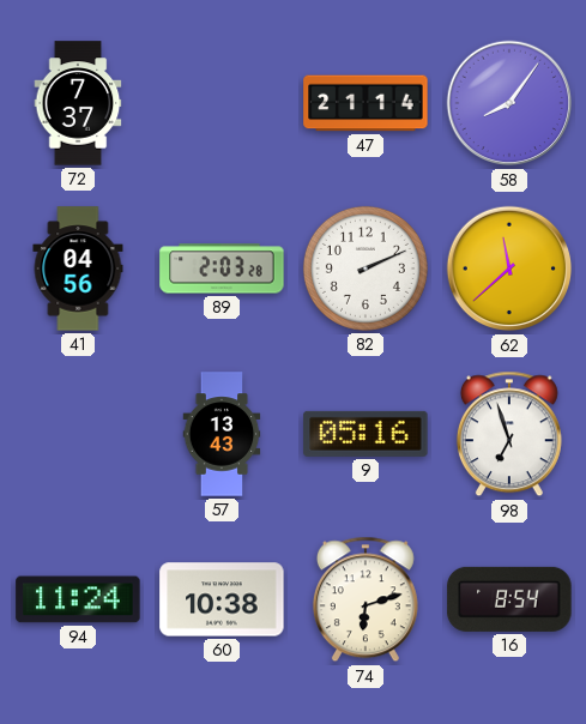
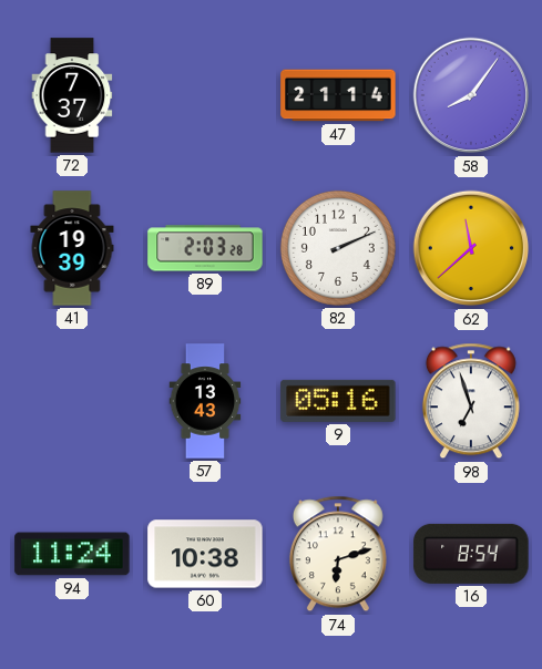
41: 04:56 -> 19:39
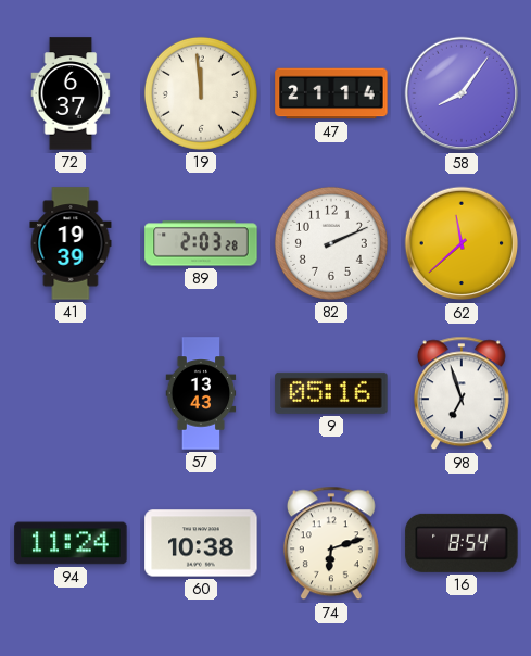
72: 7:37 -> 6:37
19: none -> 11:59
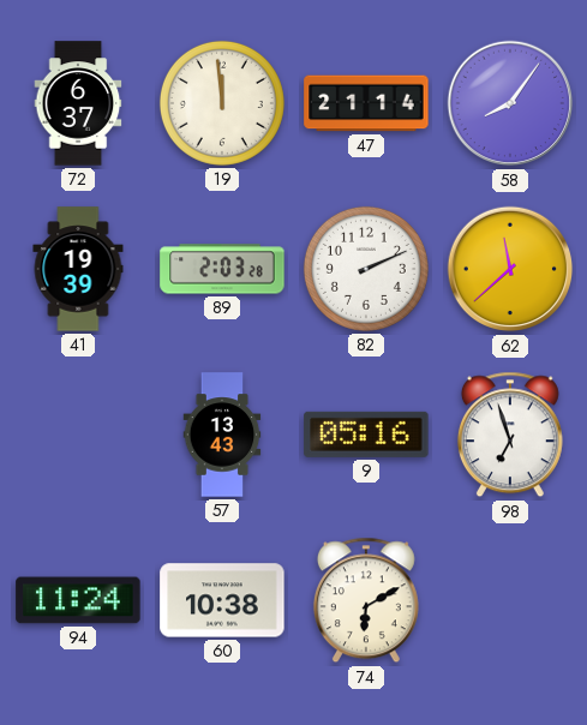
74: 6:12 -> 6:10
16: 8:54 -> none
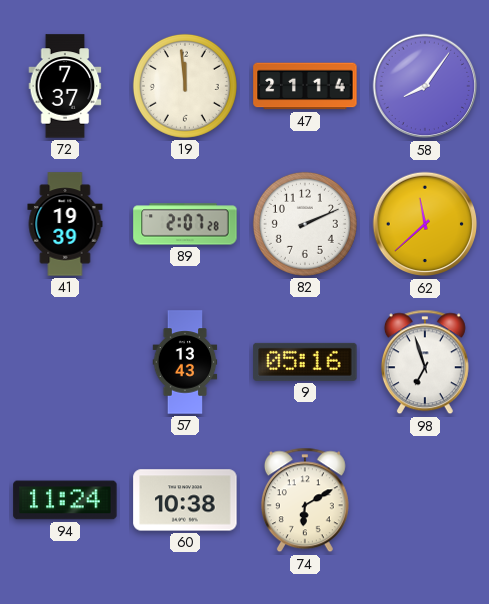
72: 6:37 -> 7:37
89: 2:03 -> 2:07
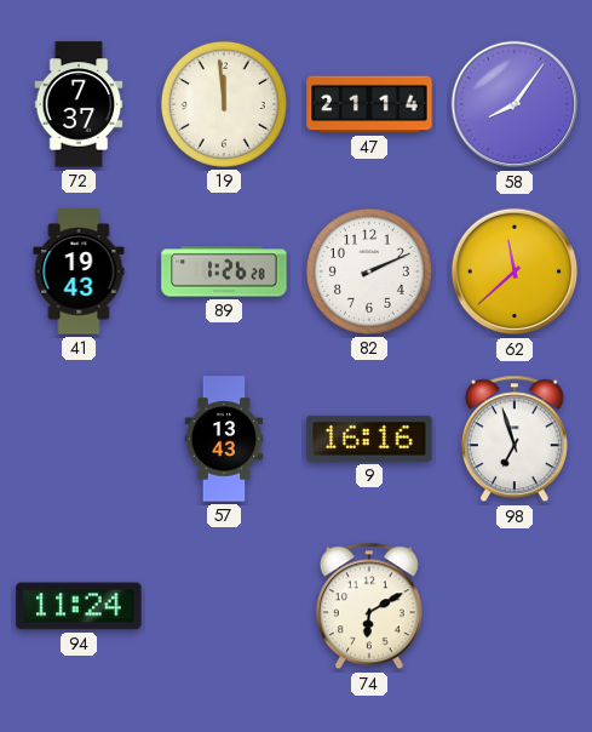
41: 19:39 -> 19:43
89: 2:07 -> 1:26
9: 05:16 -> 16:16
60: 10:38 -> none
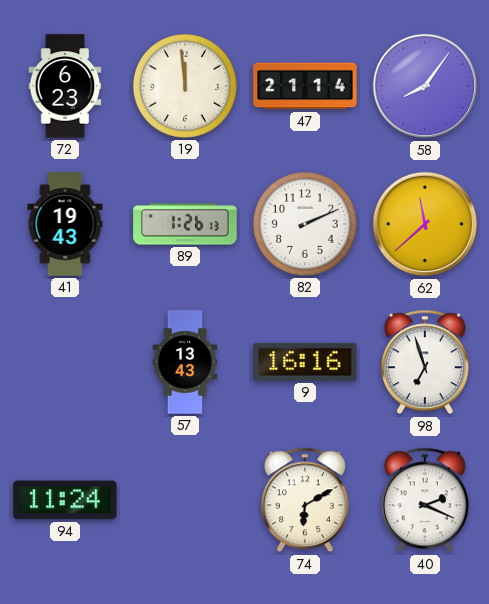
72: 7:37 -> 6:23
89: 1:26:28 -> 1:26:13
40: none -> 2:19
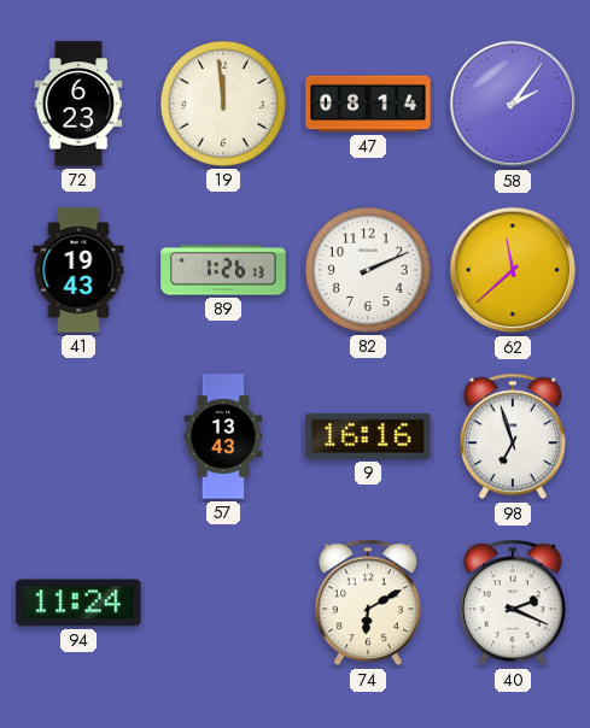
47: 21:14 -> 08:14
58: 8:06 -> 2:06
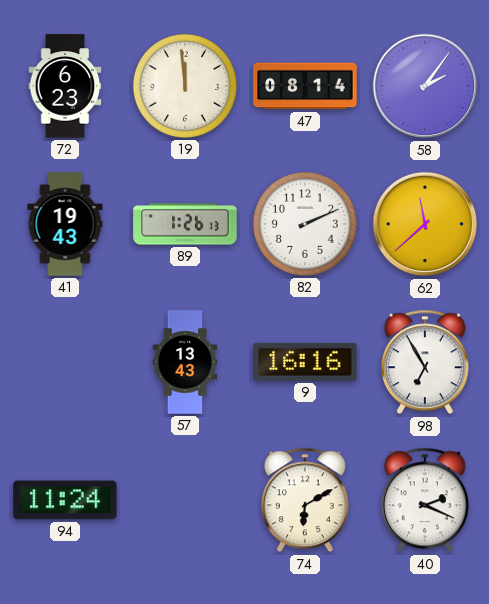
98: 6:57 -> 6:55
